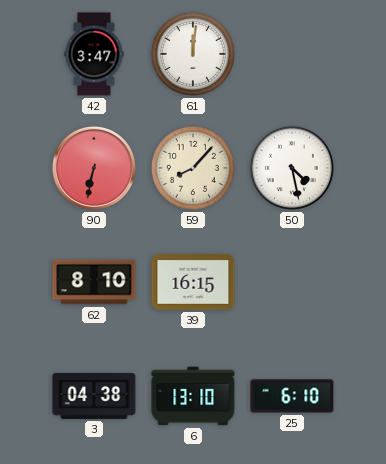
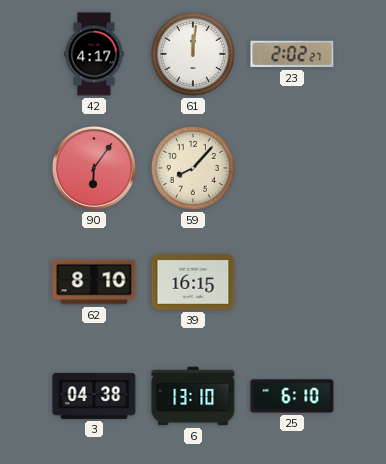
42: 3:47 -> 4:17
23: none -> 2:02
90: 6:32 -> 6:06
50: 4:28 -> none
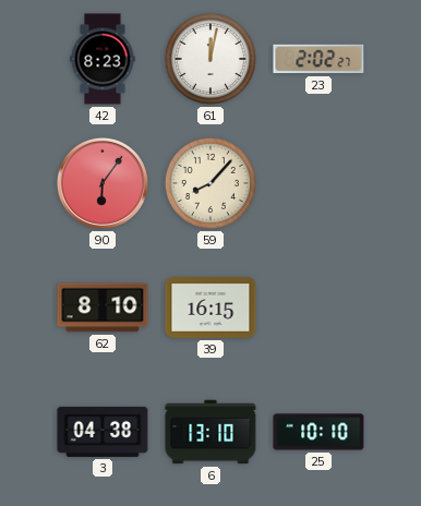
42: 4:17 -> 8:23
61: 12:01 -> 12:02
25: 6:10 -> 10:10
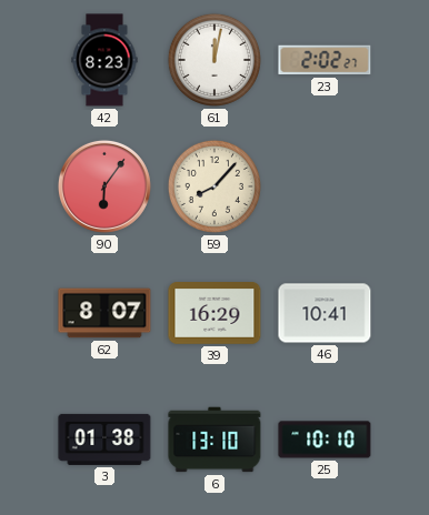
62: 8:10 -> 8:07
39: 16:15 -> 16:29
46: none -> 10:41
3: 04:38 -> 01:38
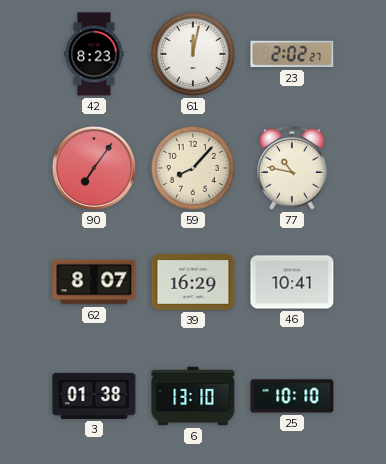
90: 6:06 -> 7:06
77: none -> 10:47
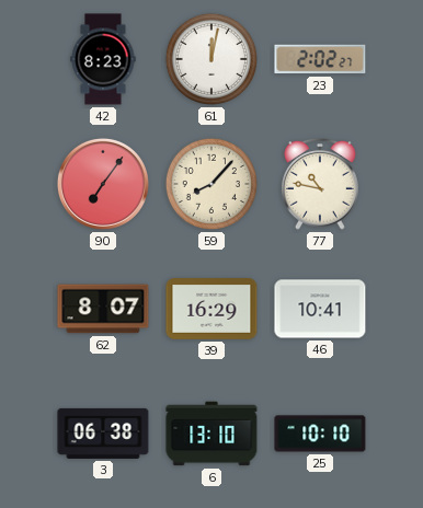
3: 01:38 -> 06:38
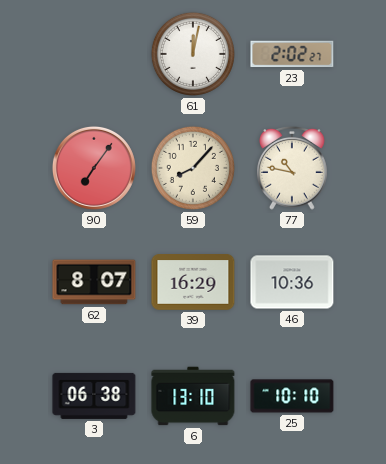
42: 8:23 -> none
46: 10:41 -> 10:36
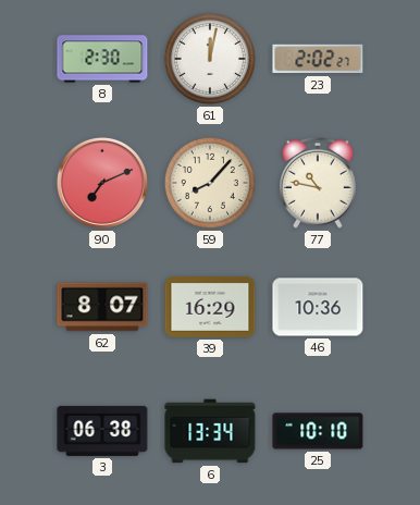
8: none -> 2:30
90: 7:06 -> 7:11
6: 13:10 -> 13:34
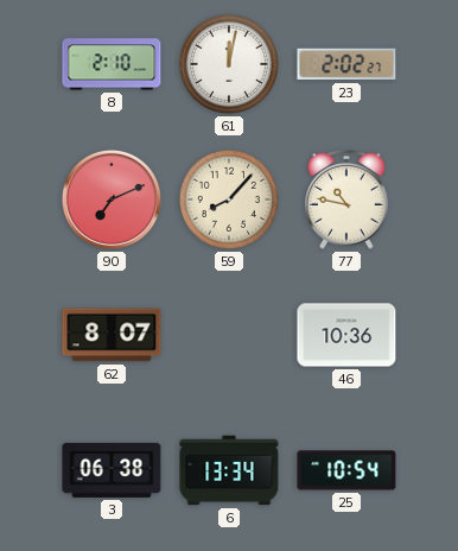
8: 2:30 -> 2:10
39: 16:29 -> none
25: 10:10 -> 10:54
